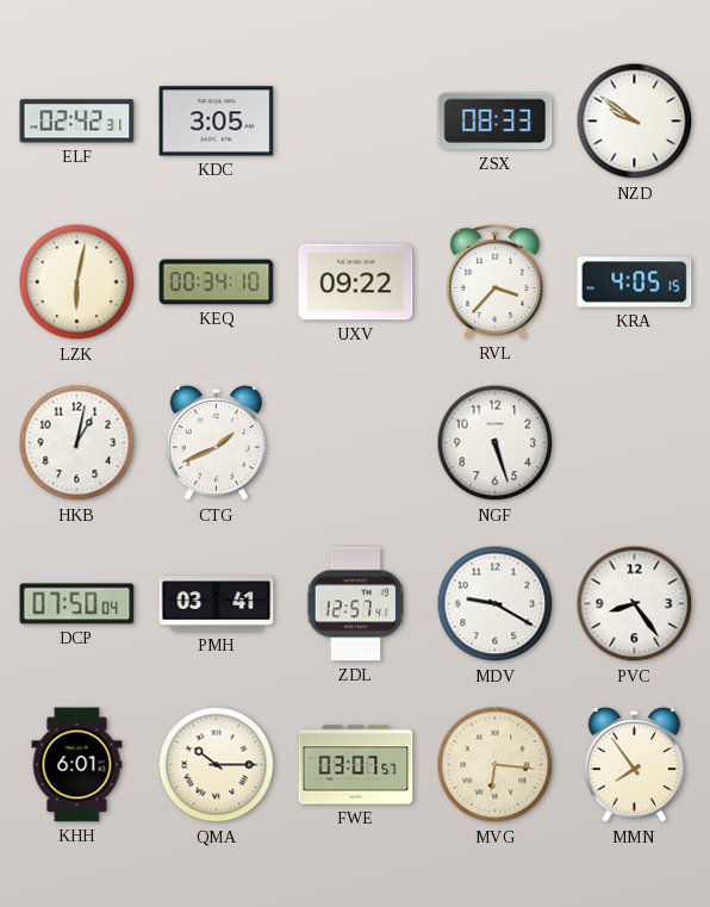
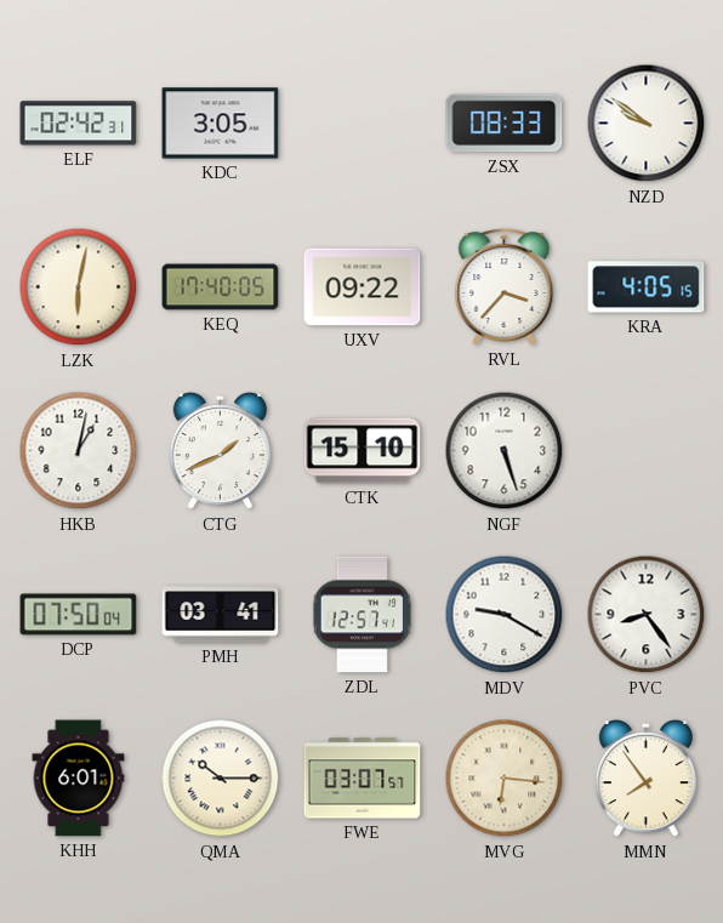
KEQ: 00:34 -> 17:40
CTK: none -> 15:10
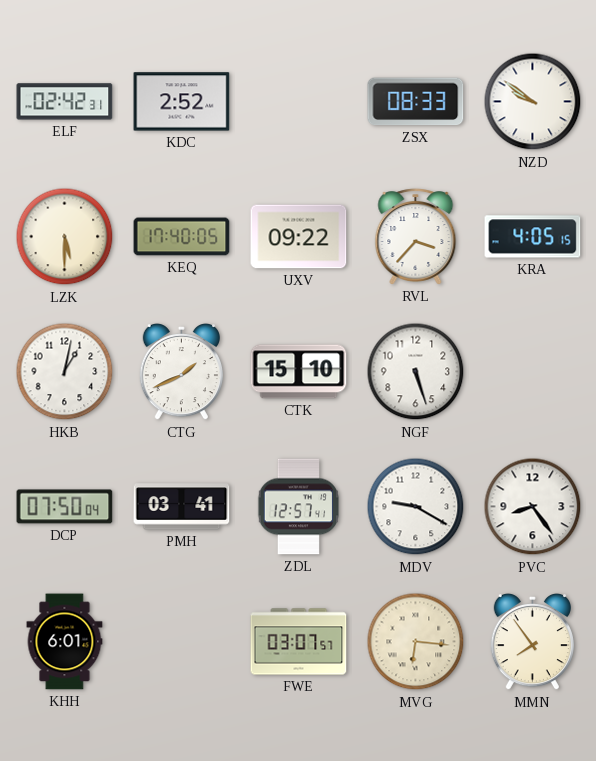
KDC: 3:05 -> 2:52
LZK: 6:02 -> 5:30
QMA: 10:15 -> none
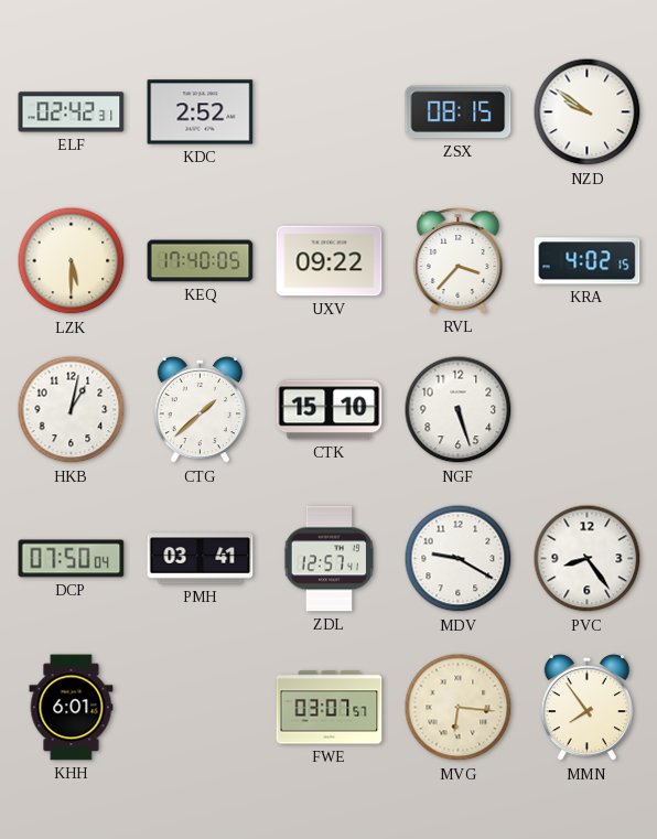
ZSX: 08:33 -> 08:15
KRA: 4:05 -> 4:02
CTG: 1:41 -> 1:38
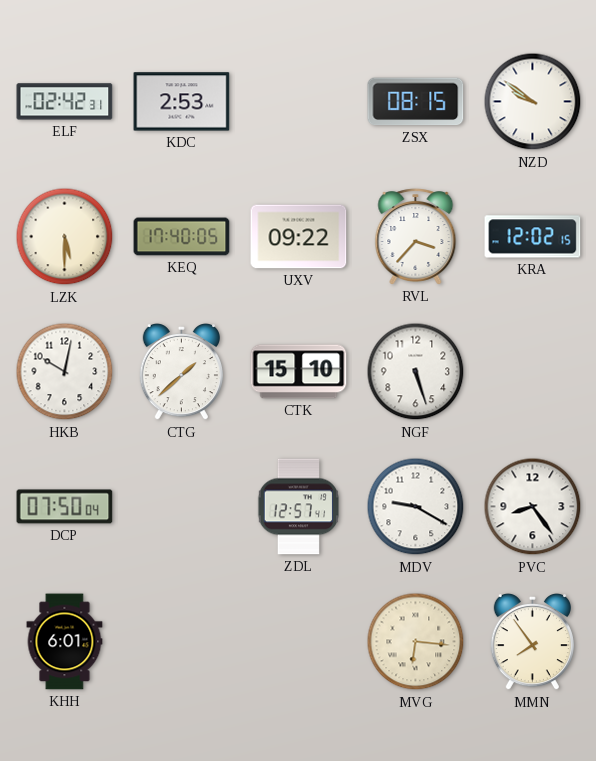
KDC: 2:52 -> 2:53
KRA: 4:02 -> 12:02
HKB: 1:02 -> 10:02
PMH: 03:41 -> none
FWE: 03:07 -> none
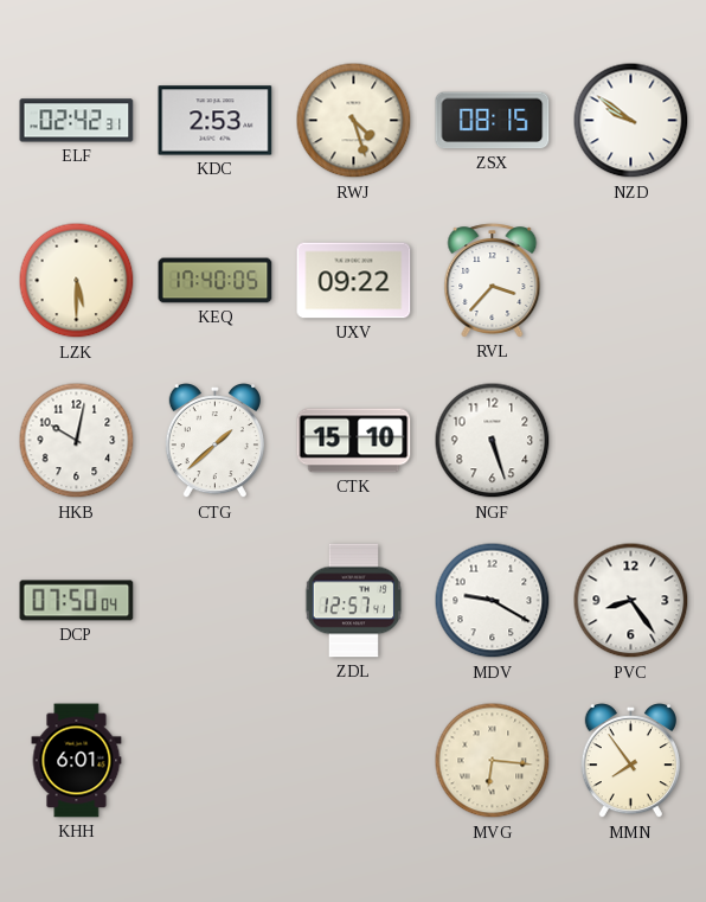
RWJ: none -> 4:27
KRA: 12:02 -> none
